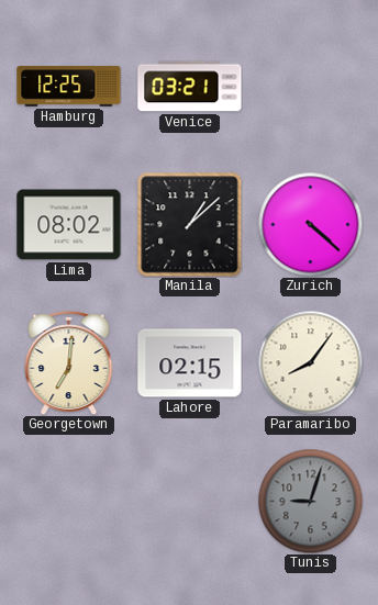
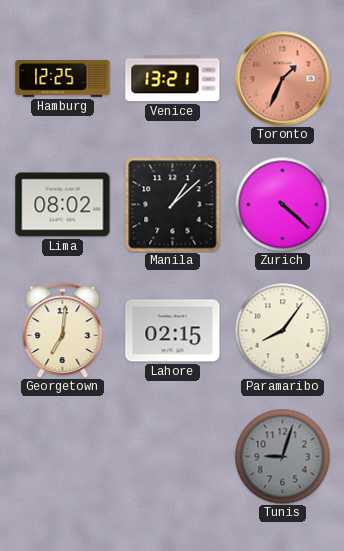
Venice: 03:21 -> 13:21
Toronto: none -> 1:34
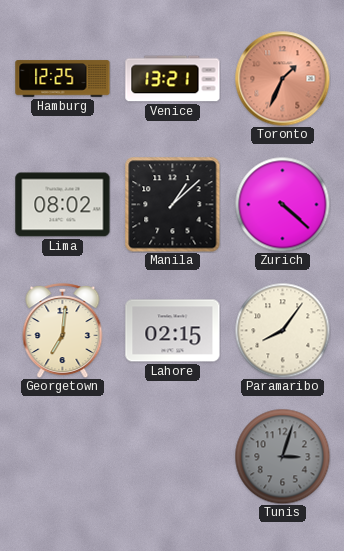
Tunis: 9:03 -> 3:03
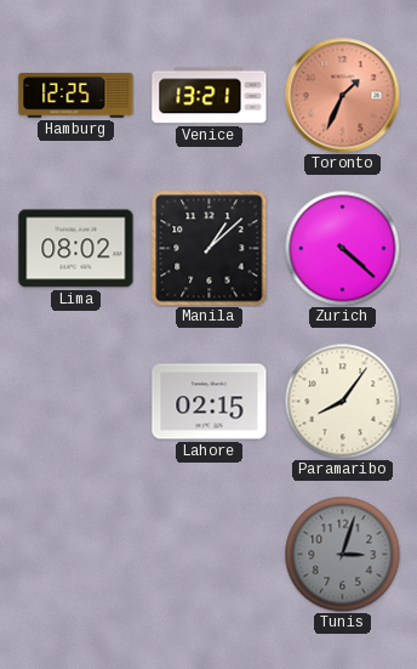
Georgetown: 7:01 -> none
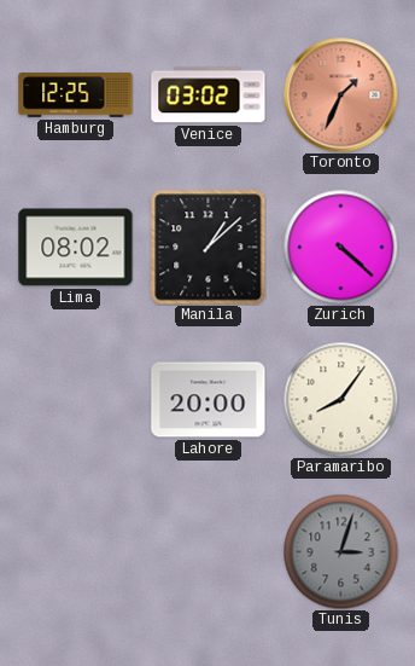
Venice: 13:21 -> 03:02
Lahore: 02:15 -> 20:00
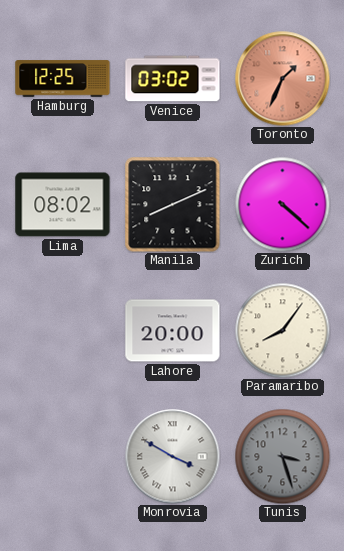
Manila: 1:08 -> 8:11
Monrovia: none -> 3:50
Tunis: 3:03 -> 3:27
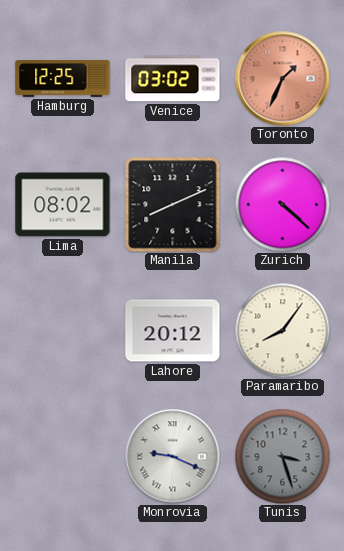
Lahore: 20:00 -> 20:12
Monrovia: 3:50 -> 9:19
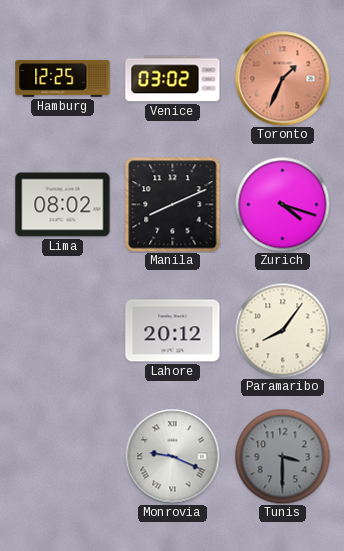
Zurich: 4:22 -> 4:18
Tunis: 3:27 -> 3:30
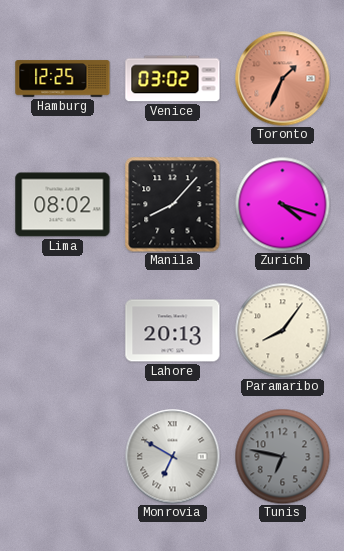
Manila: 8:11 -> 8:07
Lahore: 20:12 -> 20:13
Monrovia: 9:19 -> 6:50
Tunis: 3:30 -> 6:47
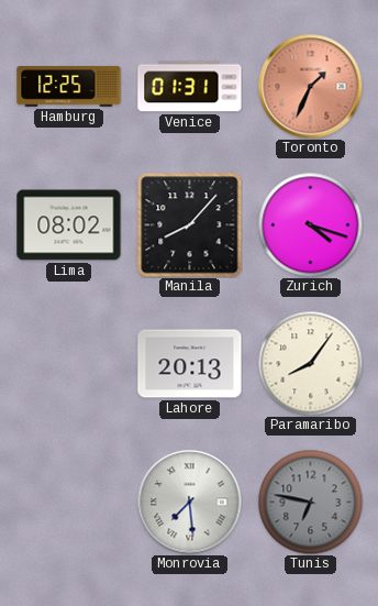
Venice: 03:02 -> 01:31
Monrovia: 6:50 -> 7:29
